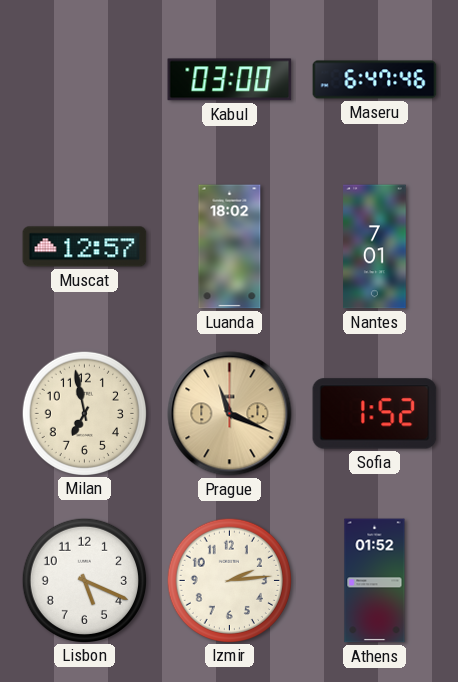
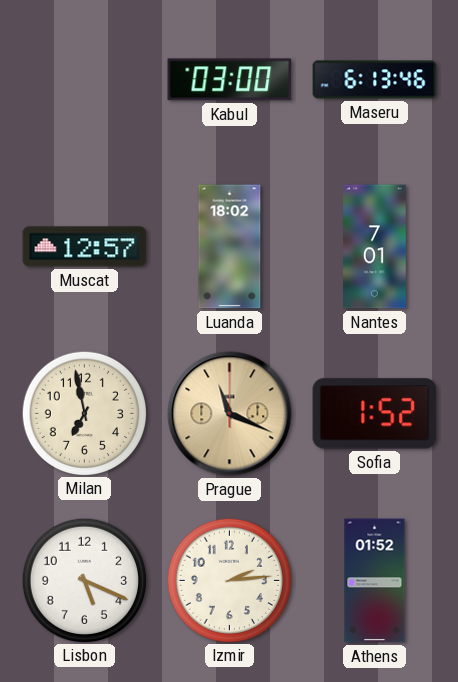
Maseru: 6:47 -> 6:13
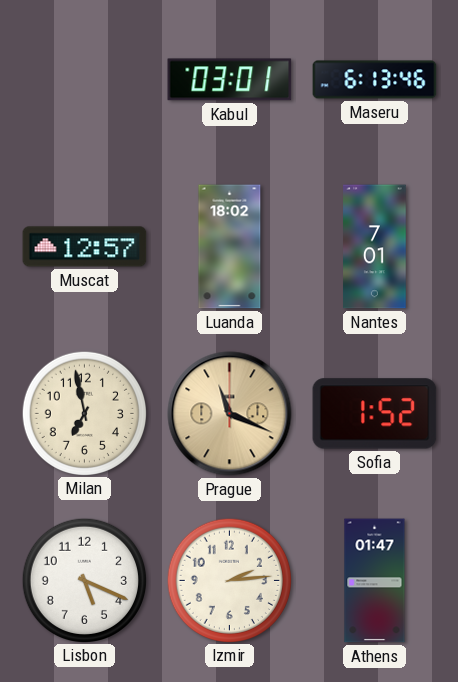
Kabul: 03:00 -> 03:01
Athens: 01:52 -> 01:47
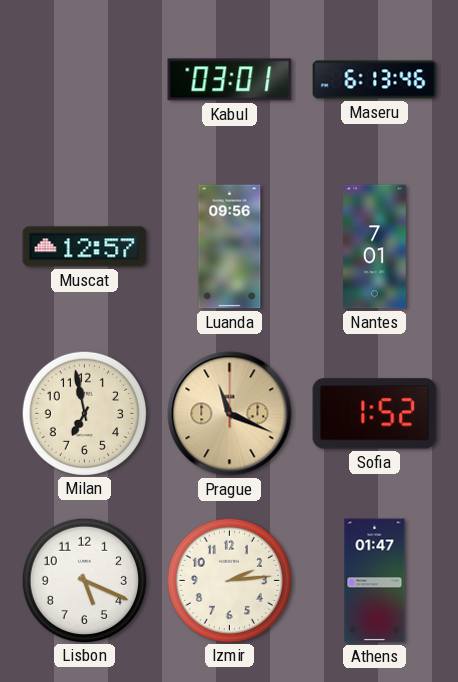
Luanda: 18:02 -> 09:56
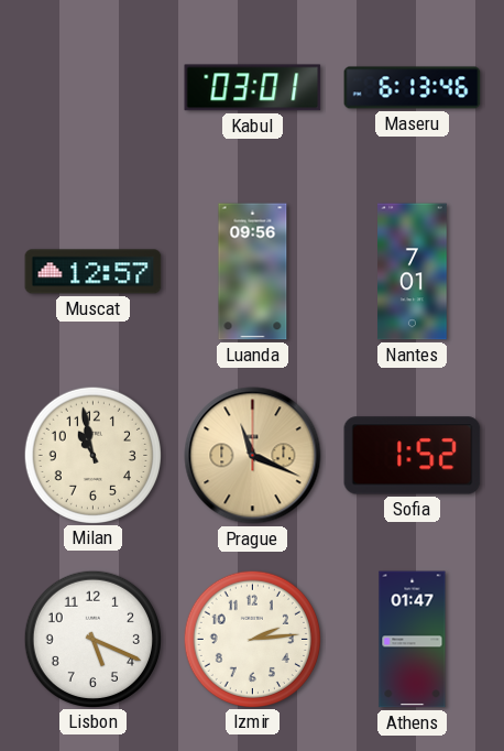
Milan: 6:58 -> 10:58
